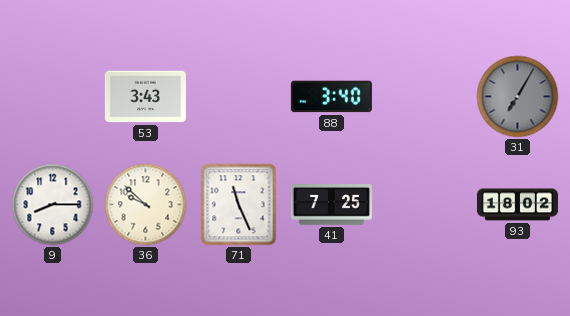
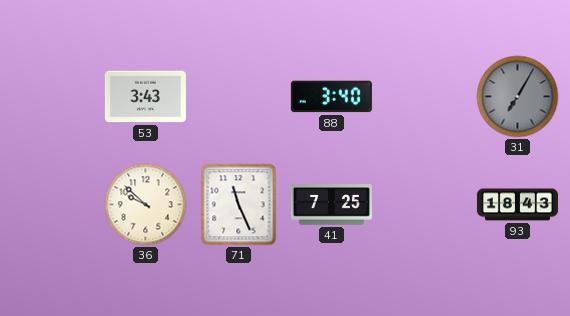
9: 8:15 -> none
93: 18:02 -> 18:43
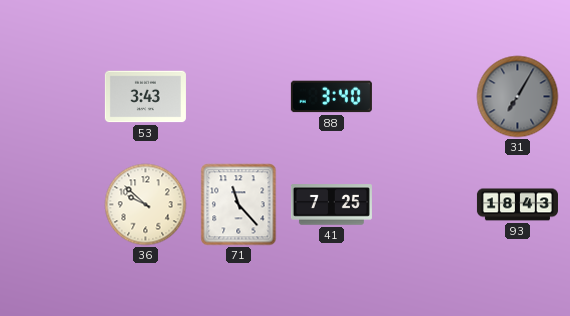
71: 11:26 -> 11:23
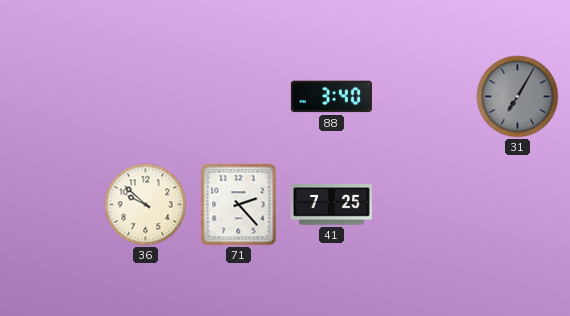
53: 3:43 -> none
71: 11:23 -> 2:23
93: 18:43 -> none
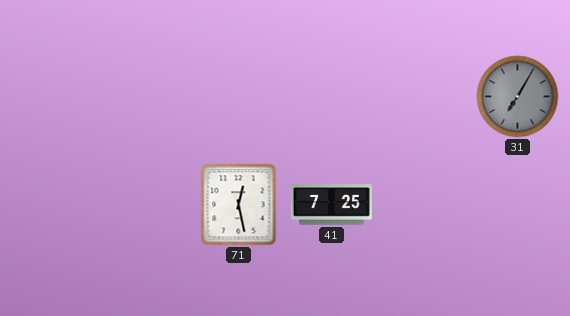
88: 3:40 -> none
36: 9:52 -> none
71: 2:23 -> 12:28
